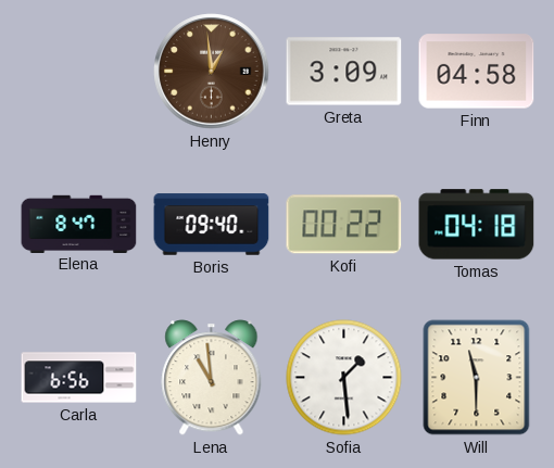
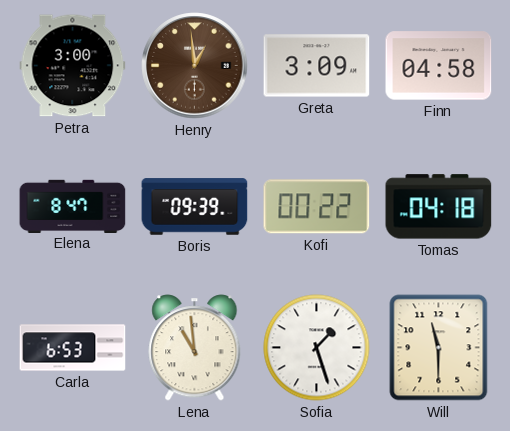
Petra: none -> 3:00
Boris: 09:40 -> 09:39
Carla: 6:56 -> 6:53
Sofia: 1:29 -> 1:27
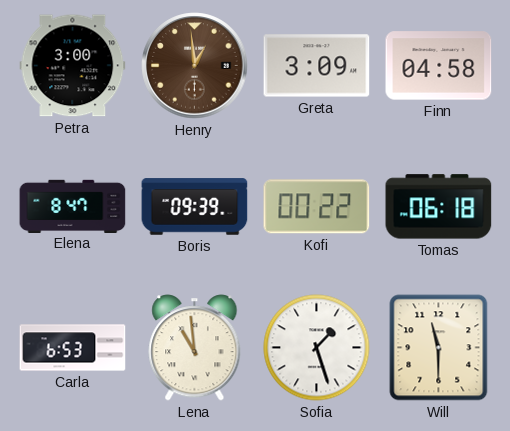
Tomas: 04:18 -> 06:18
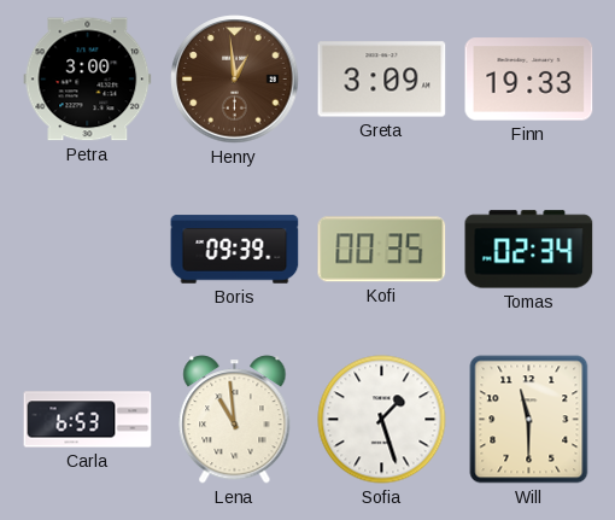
Finn: 04:58 -> 19:33
Elena: 8:47 -> none
Kofi: 00:22 -> 00:35
Tomas: 06:18 -> 02:34
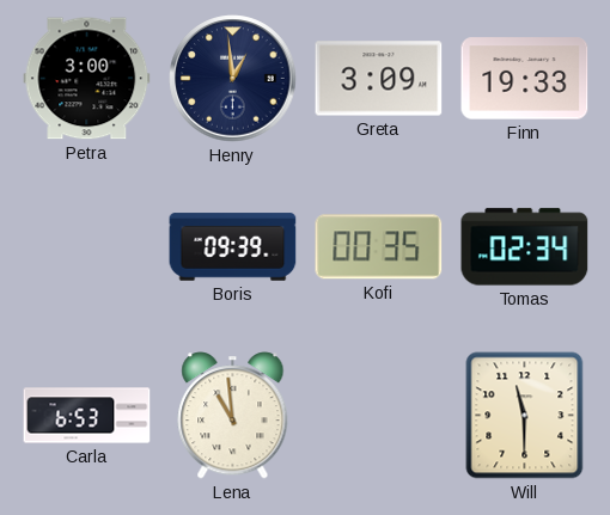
Henry dial: brown -> navy
Sofia: 1:27 -> none
